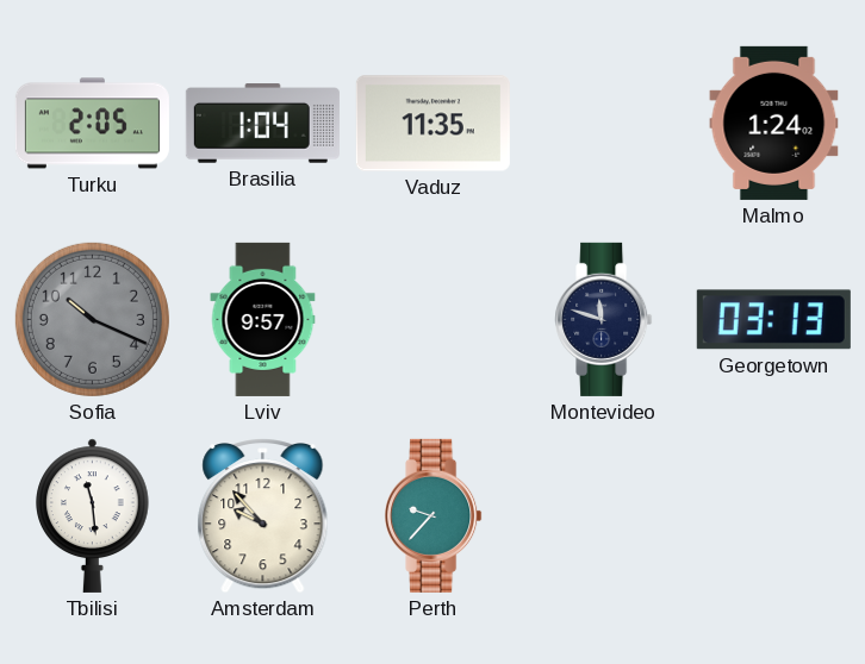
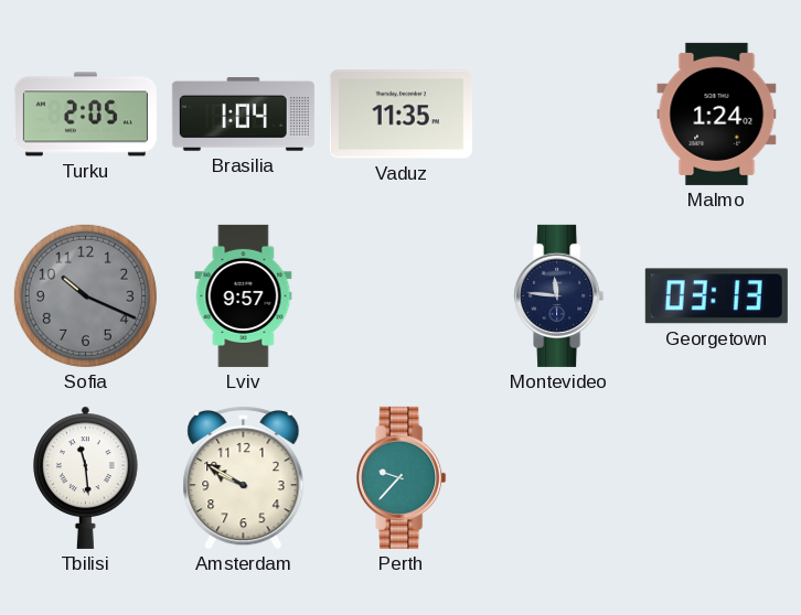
Montevideo: 11:48 -> 11:46
Amsterdam: 9:53 -> 9:50
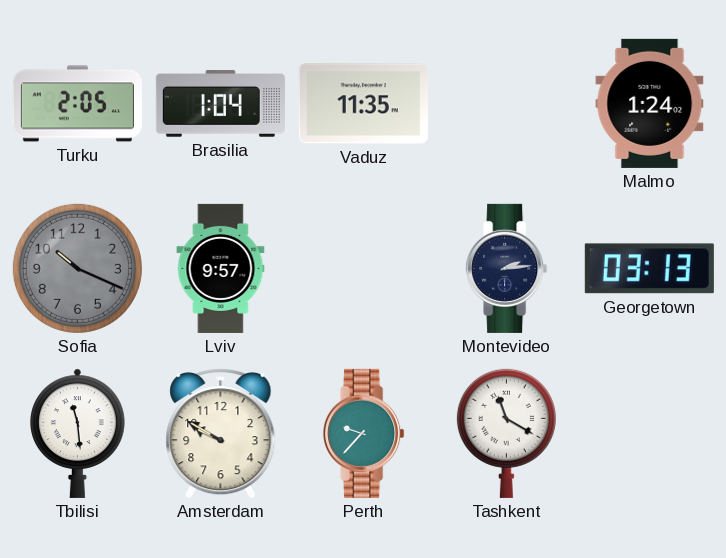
Montevideo: 11:46 -> 2:14
Tashkent: none -> 11:20
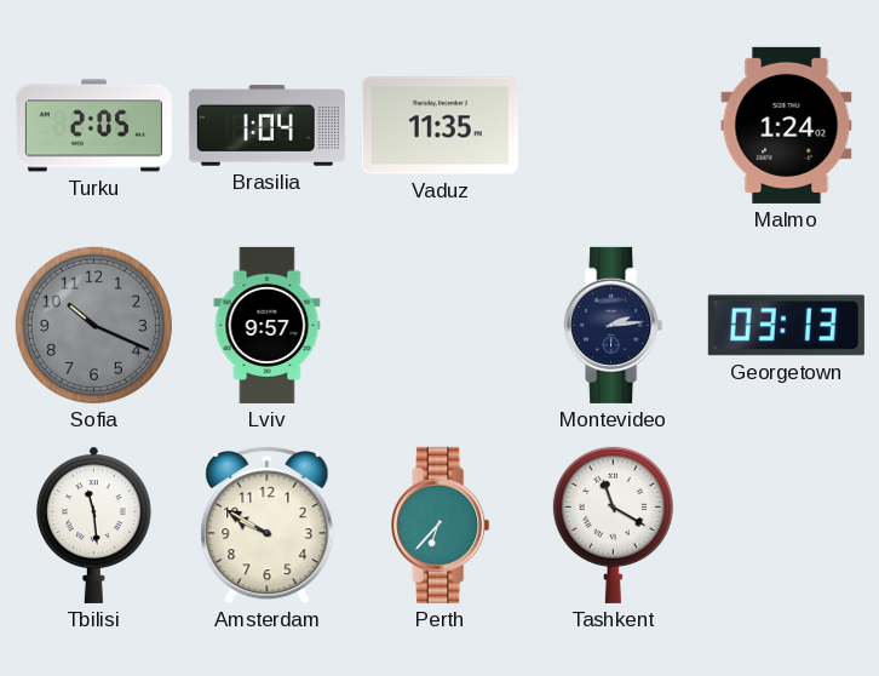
Perth: 9:37 -> 6:37
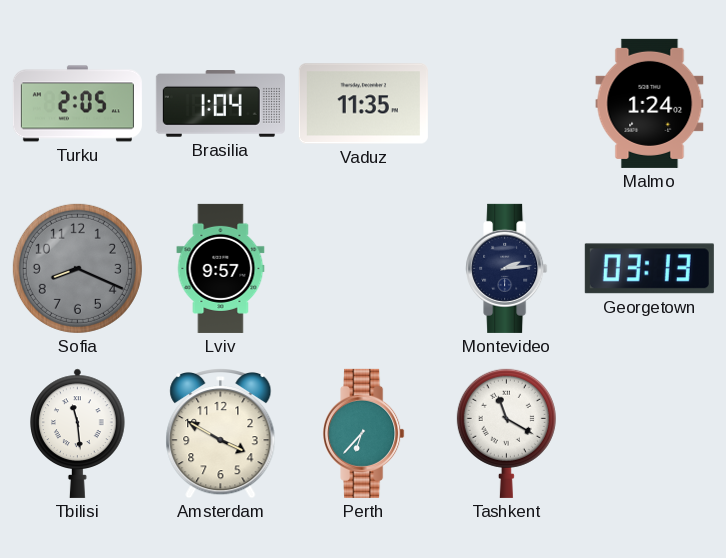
Sofia: 10:19 -> 8:19
Amsterdam: 9:50 -> 3:50
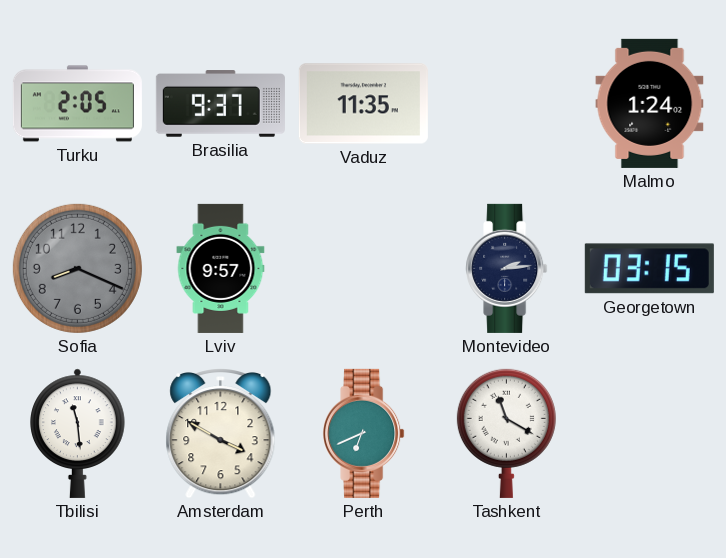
Brasilia: 1:04 -> 9:37
Georgetown: 03:13 -> 03:15
Perth: 6:37 -> 6:41
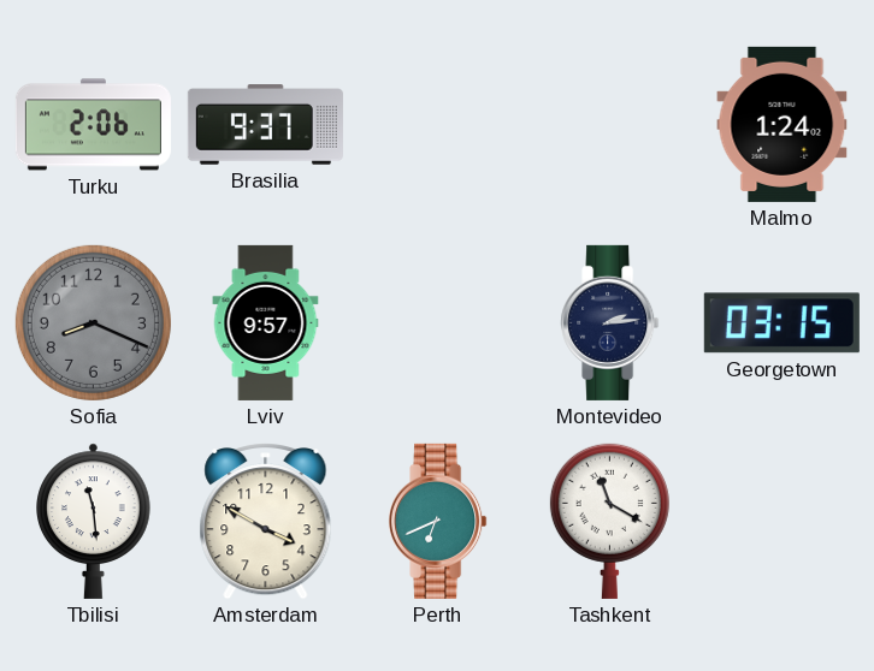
Turku: 2:05 -> 2:06
Vaduz: 11:35 -> none
